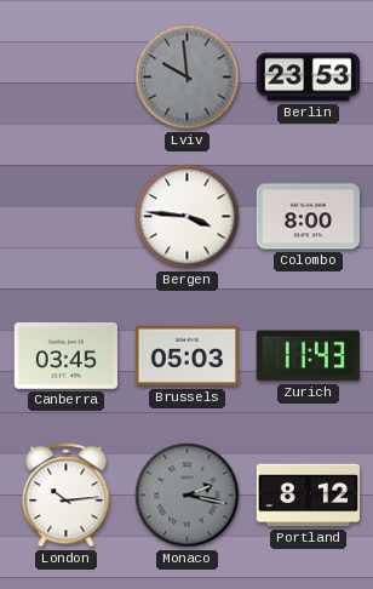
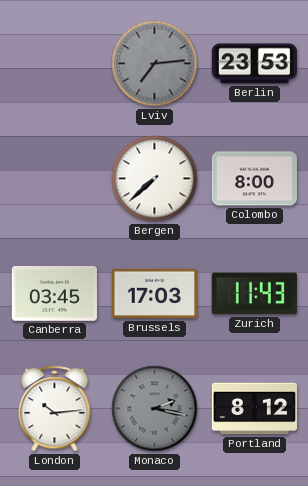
Lviv: 9:59 -> 7:14
Bergen: 3:46 -> 7:38
Brussels: 05:03 -> 17:03
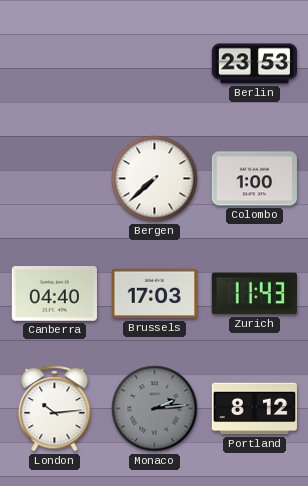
Lviv: 7:14 -> none
Colombo: 8:00 -> 1:00
Canberra: 03:45 -> 04:40
Monaco: 2:17 -> 2:14
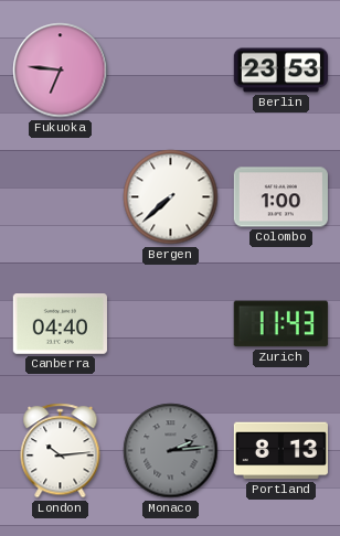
Fukuoka: none -> 6:46
Brussels: 17:03 -> none
Portland: 8:12 -> 8:13
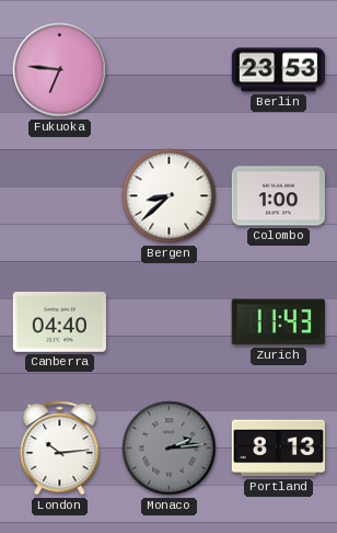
Bergen: 7:38 -> 8:38
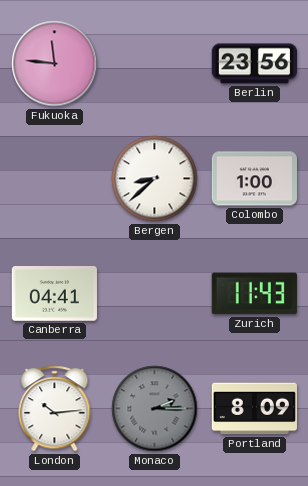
Fukuoka: 6:46 -> 11:46
Berlin: 23:53 -> 23:56
Canberra: 04:40 -> 04:41
Monaco: 2:14 -> 2:15
Portland: 8:13 -> 8:09
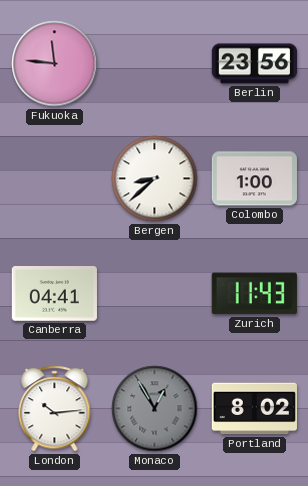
Monaco: 2:15 -> 12:55
Portland: 8:09 -> 8:02
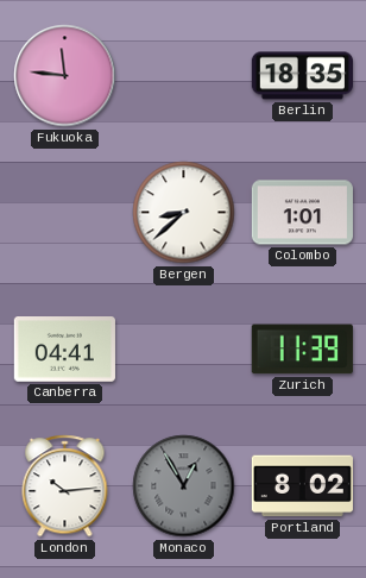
Berlin: 23:56 -> 18:35
Colombo: 1:00 -> 1:01
Zurich: 11:43 -> 11:39
